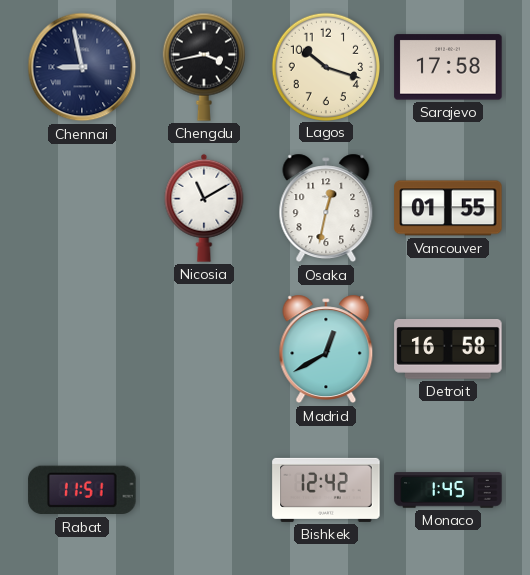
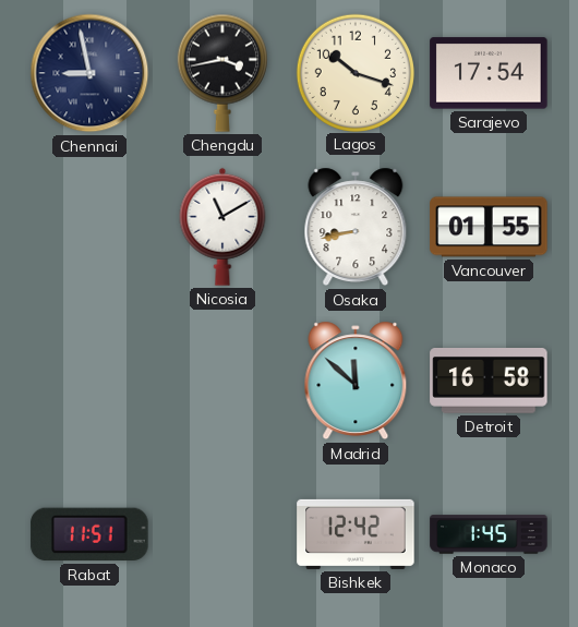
Sarajevo: 17:58 -> 17:54
Osaka: 12:32 -> 8:43
Madrid: 12:40 -> 11:52
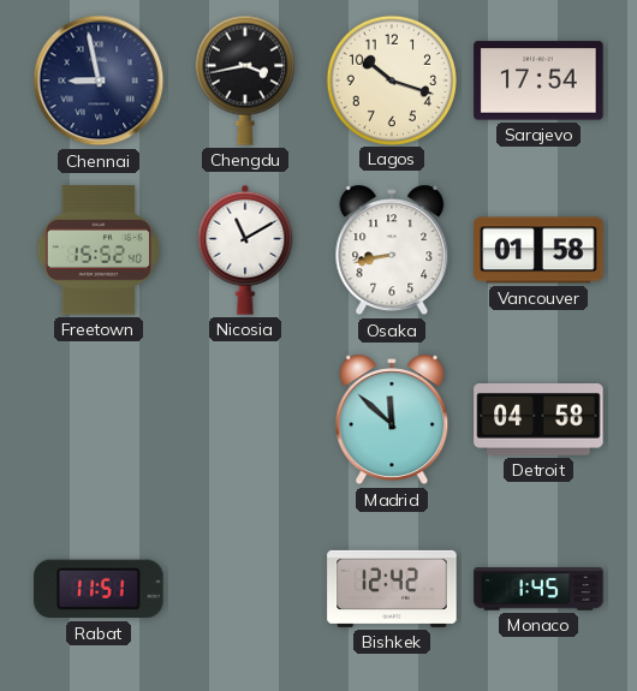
Freetown: none -> 15:52
Vancouver: 01:55 -> 01:58
Detroit: 16:58 -> 04:58
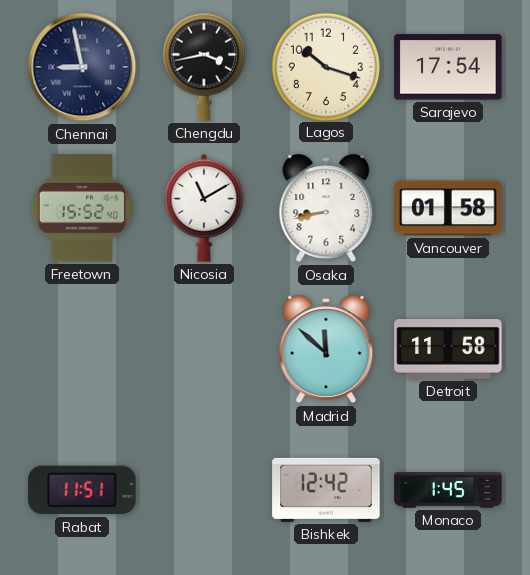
Detroit: 04:58 -> 11:58
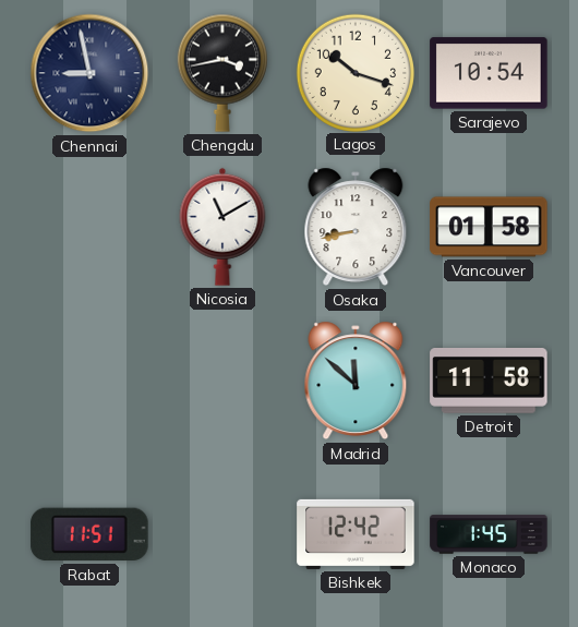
Sarajevo: 17:54 -> 10:54
Freetown: 15:52 -> none
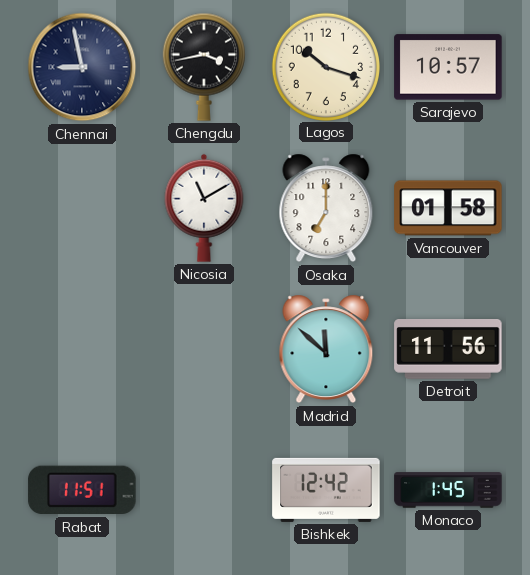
Sarajevo: 10:54 -> 10:57
Osaka: 8:43 -> 7:00
Detroit: 11:58 -> 11:56
